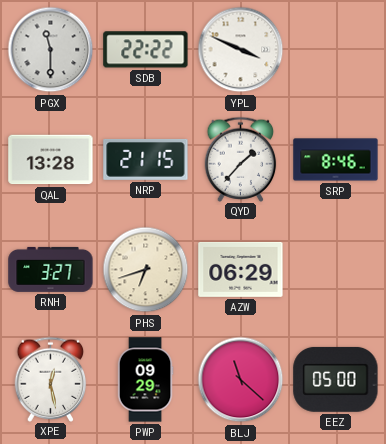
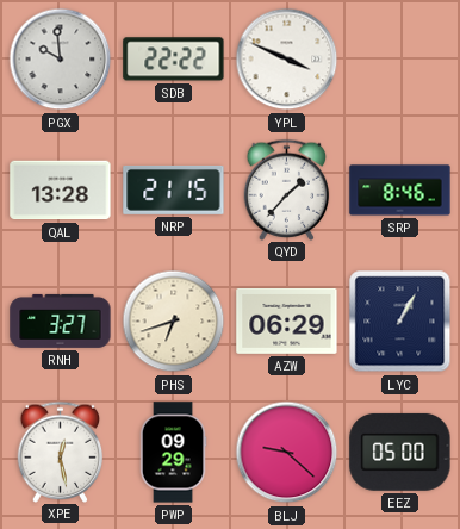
PGX: 11:30 -> 9:59
LYC: none -> 1:05
BLJ: 11:22 -> 9:22
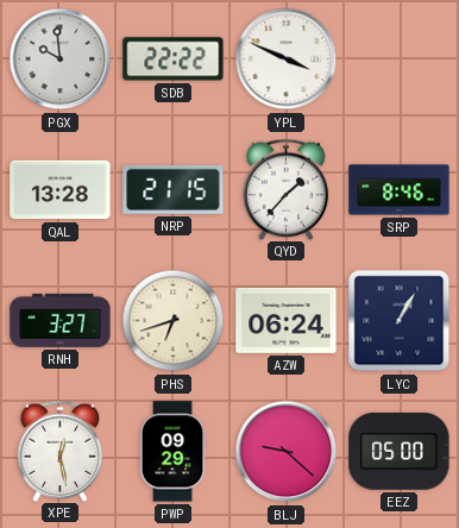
AZW: 06:29 -> 06:24
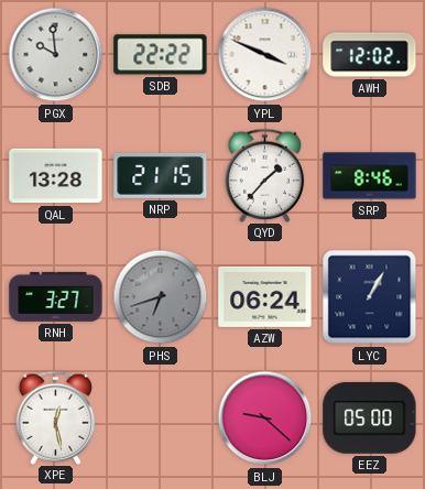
AWH: none -> 12:02
PHS dial: cream -> grey
PWP: 09:29 -> none
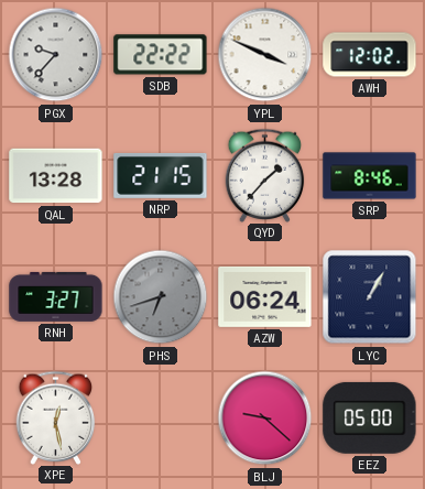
PGX: 9:59 -> 9:37
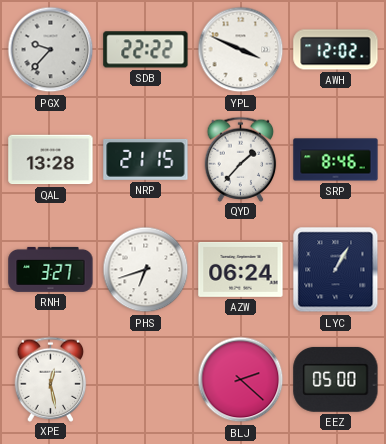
PHS dial: grey -> white
BLJ: 9:22 -> 2:22
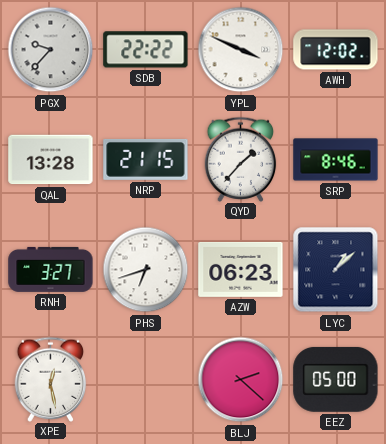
AZW: 06:24 -> 06:23
LYC: 1:05 -> 1:08
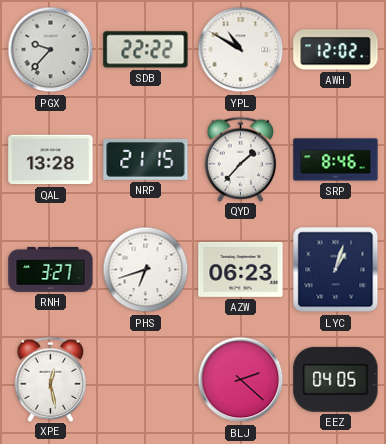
YPL: 3:49 -> 10:50
LYC: 1:08 -> 1:03
EEZ: 05:00 -> 04:05
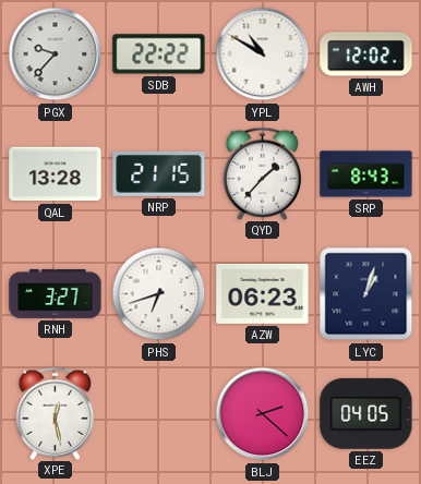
SRP: 8:46 -> 8:43
